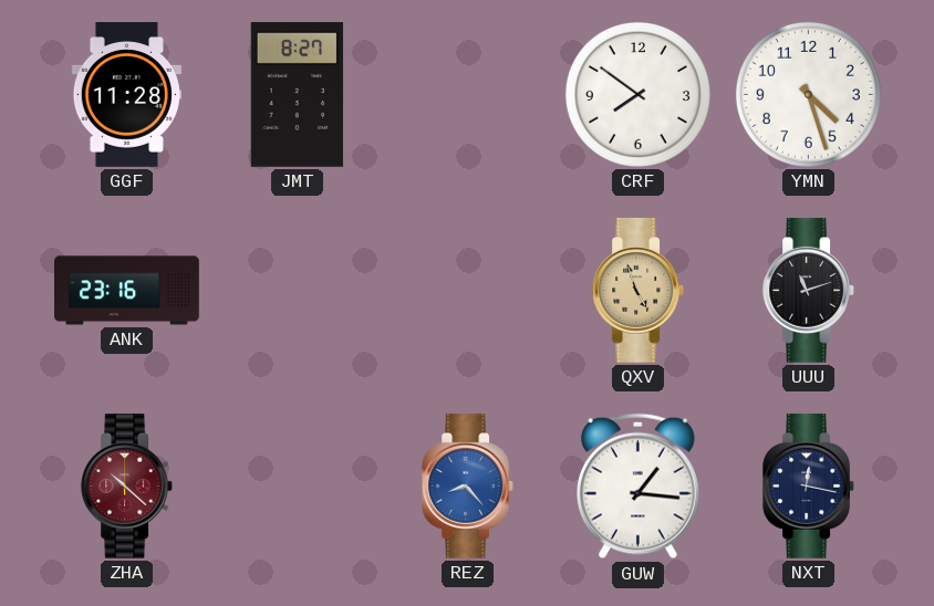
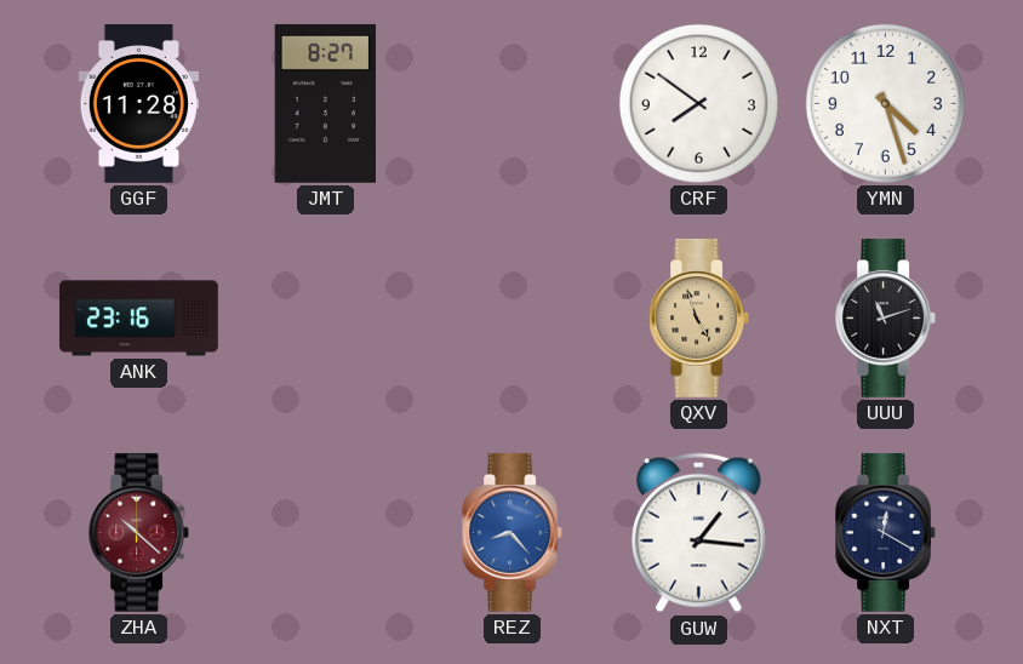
NXT: 12:17 -> 12:20
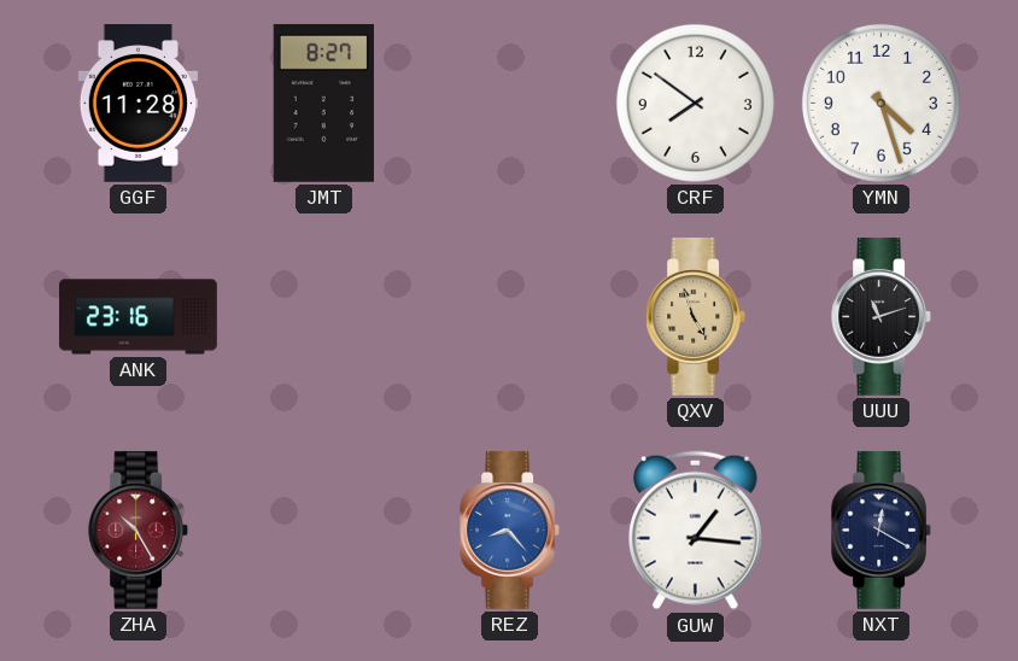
ZHA: 10:22 -> 10:25
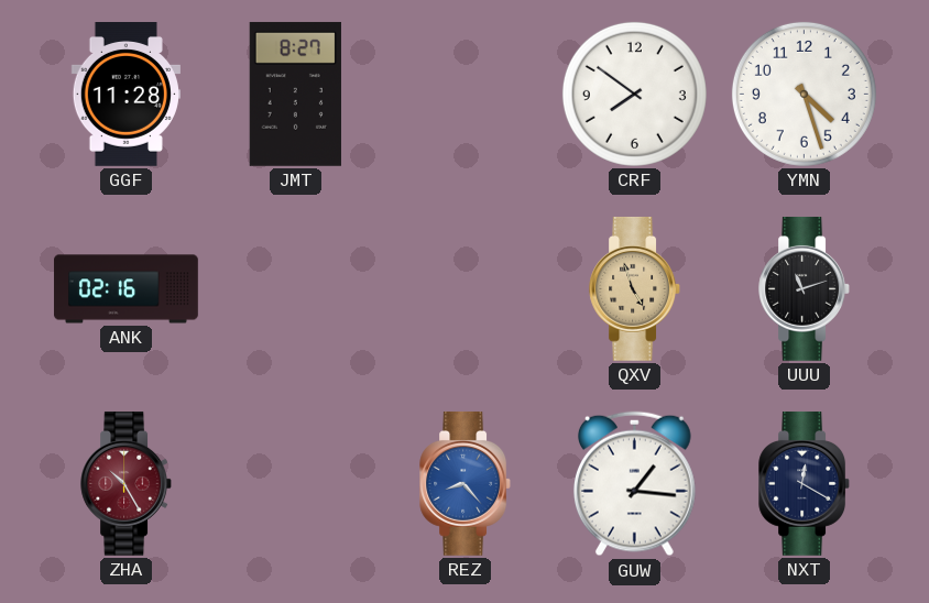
ANK: 23:16 -> 02:16
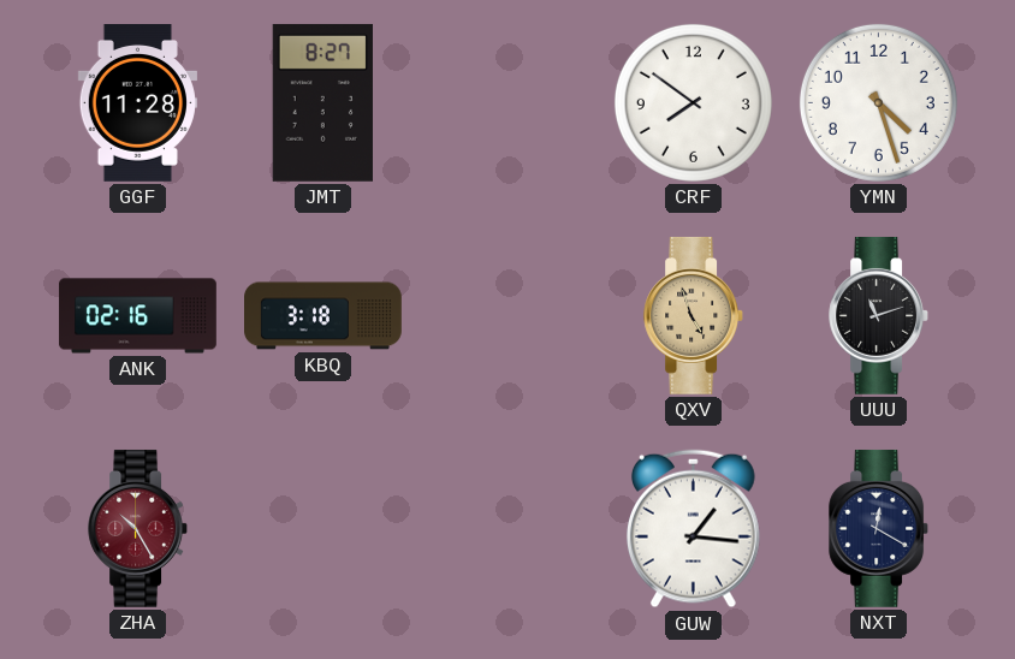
KBQ: none -> 3:18
REZ: 8:23 -> none
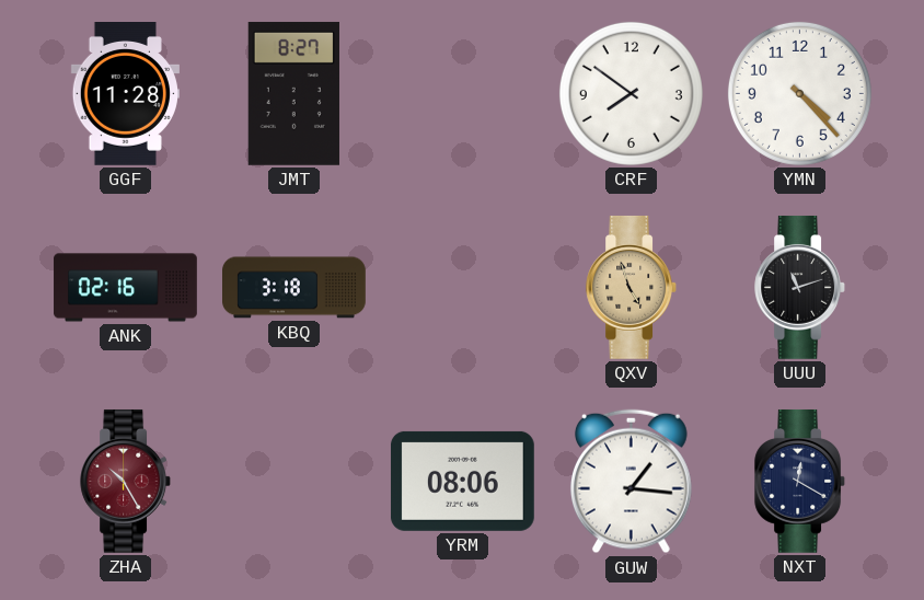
YMN: 4:27 -> 4:23
YRM: none -> 08:06
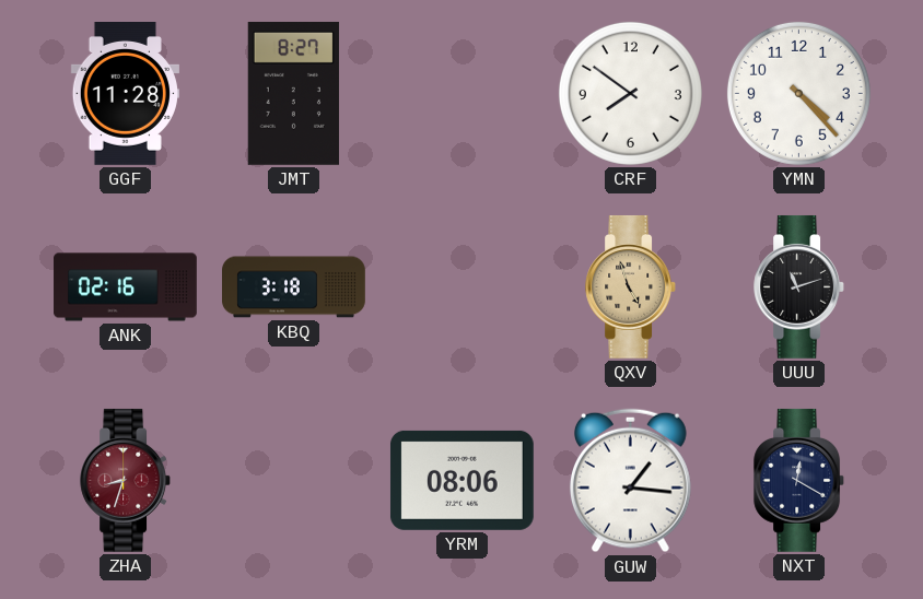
ZHA: 10:25 -> 8:33
